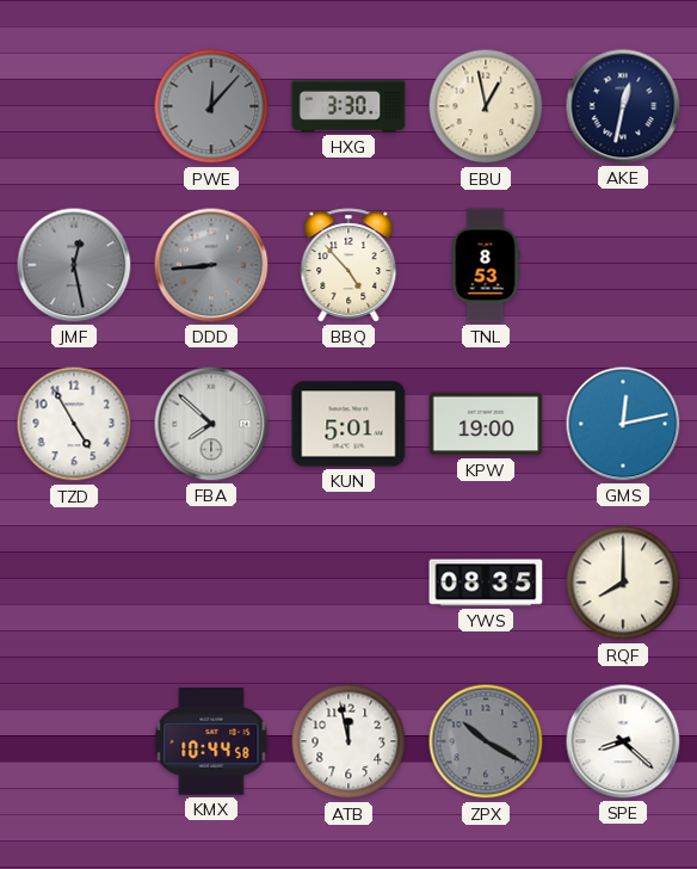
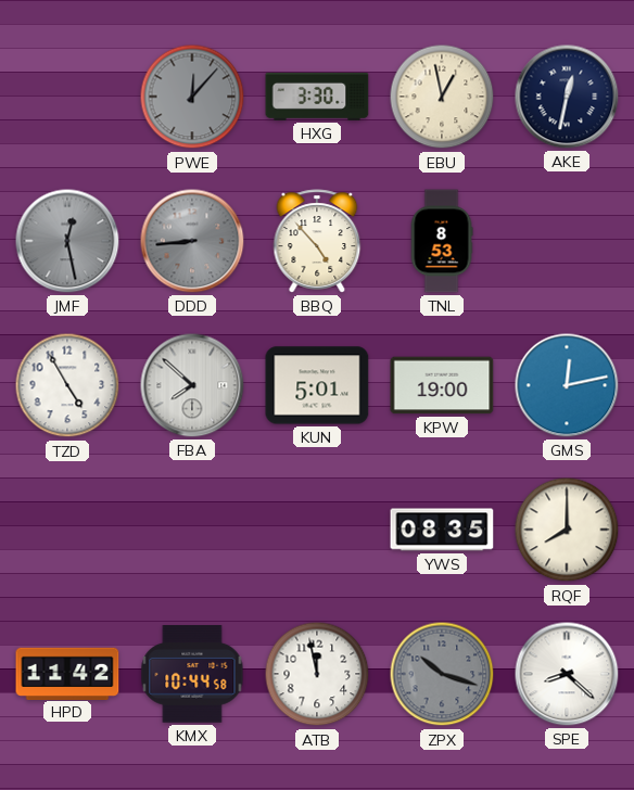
HPD: none -> 11:42
ZPX: 10:20 -> 10:18
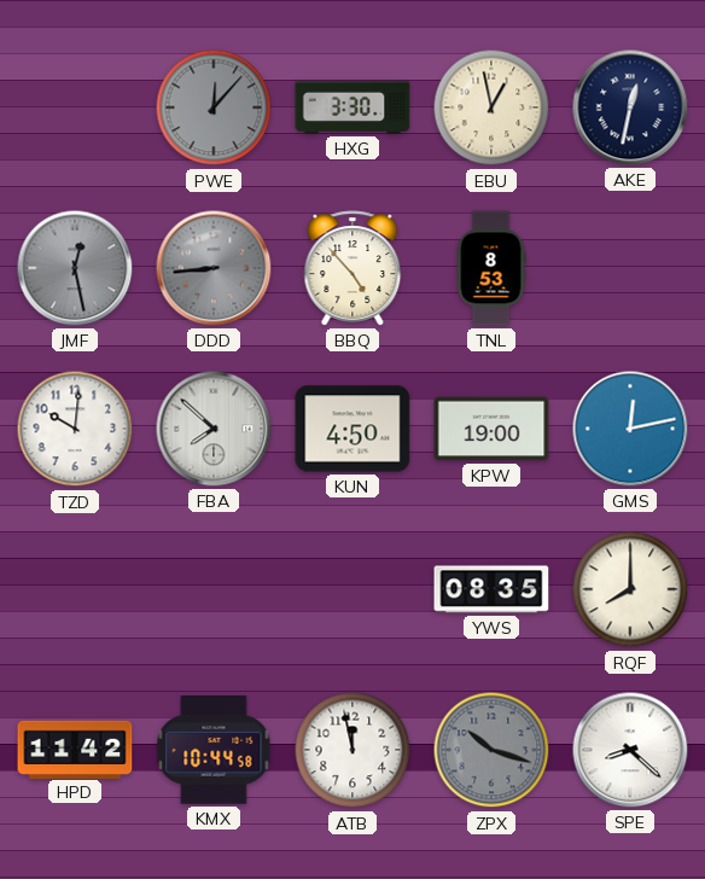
TZD: 4:55 -> 10:01
KUN: 5:01 -> 4:50
